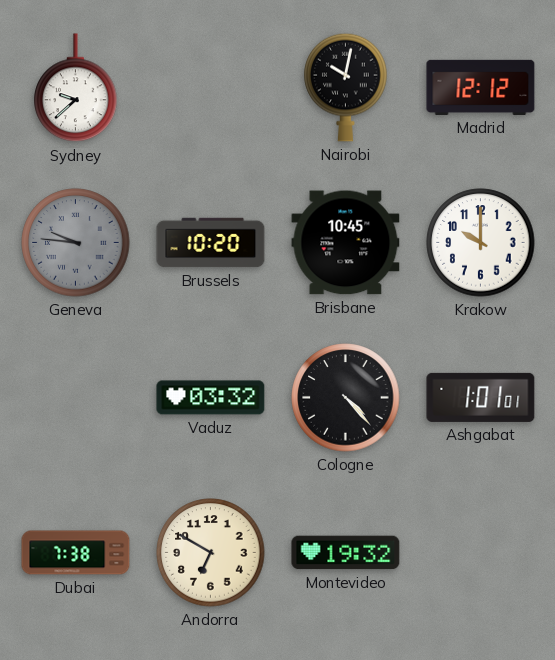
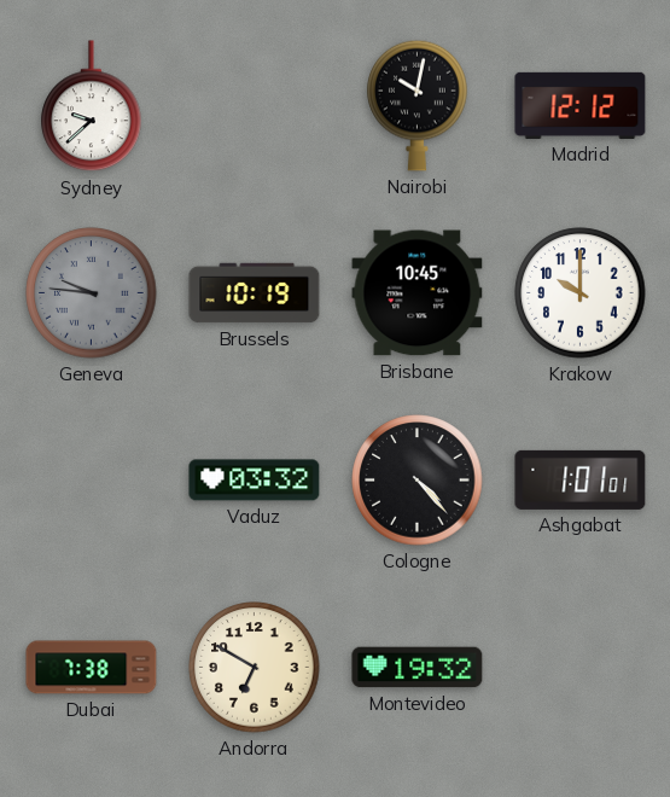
Brussels: 10:20 -> 10:19
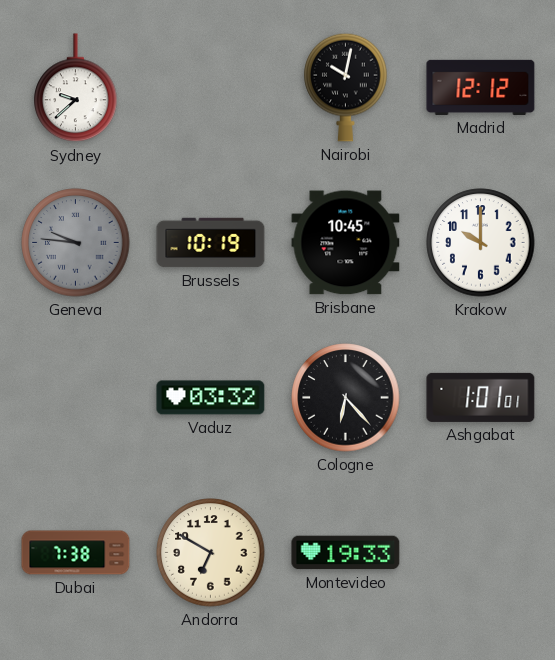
Cologne: 4:23 -> 6:23
Montevideo: 19:32 -> 19:33
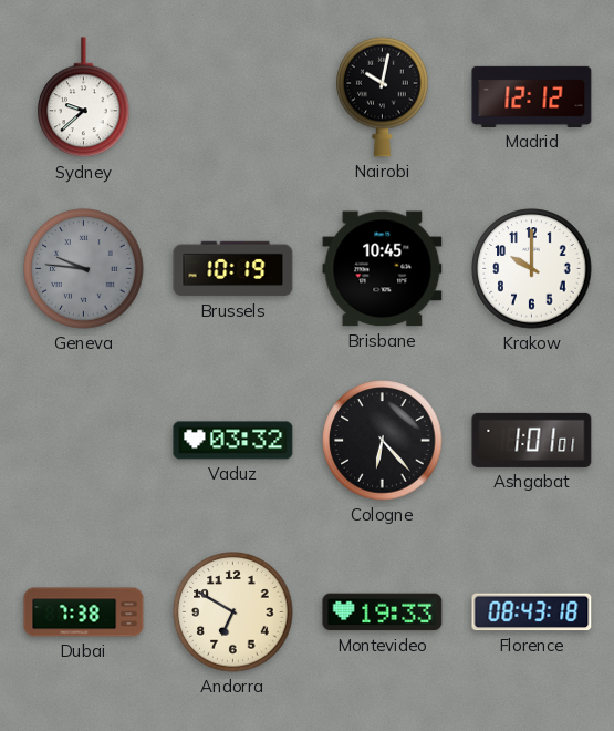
Florence: none -> 08:43
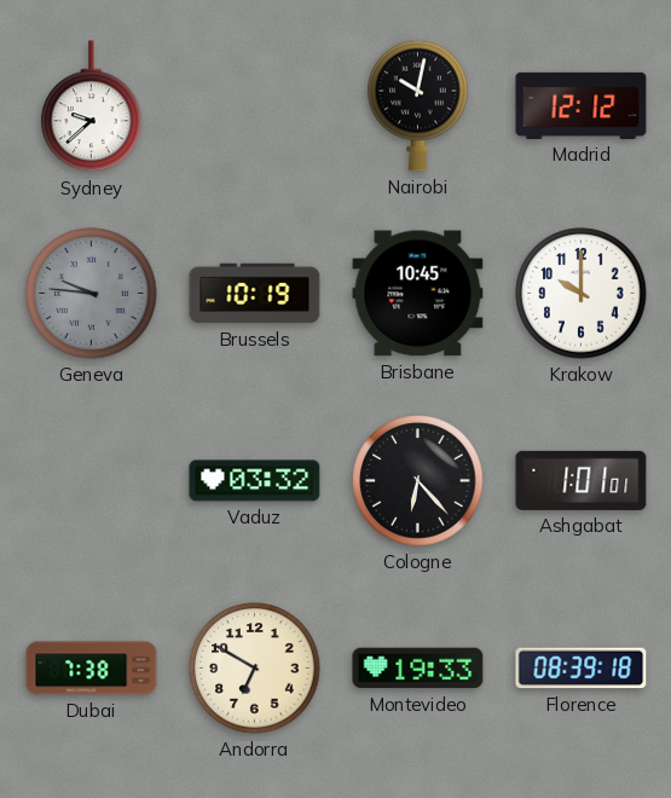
Florence: 08:43 -> 08:39
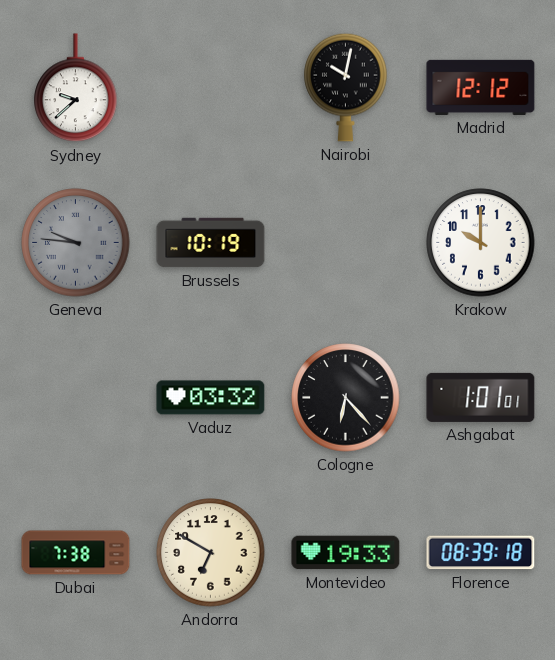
Brisbane: 10:45 -> none
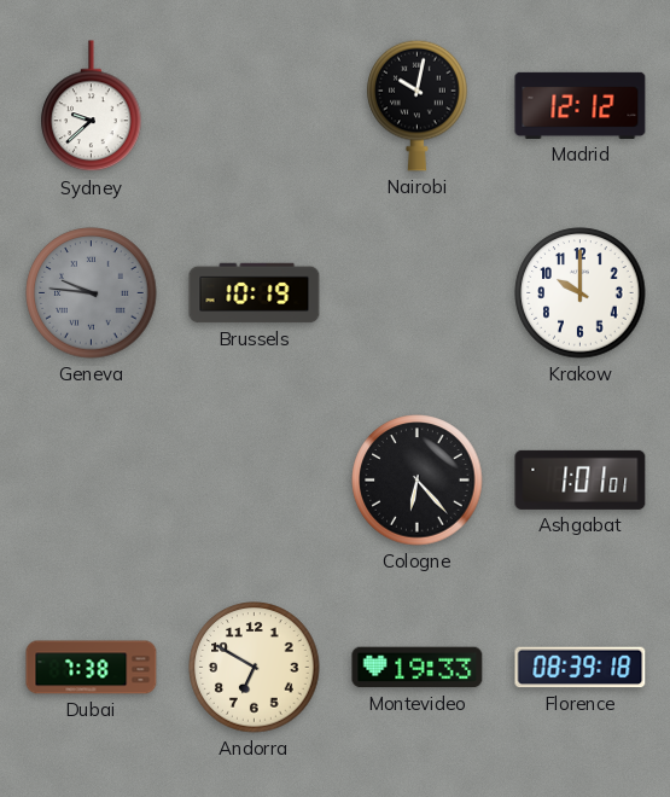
Vaduz: 03:32 -> none
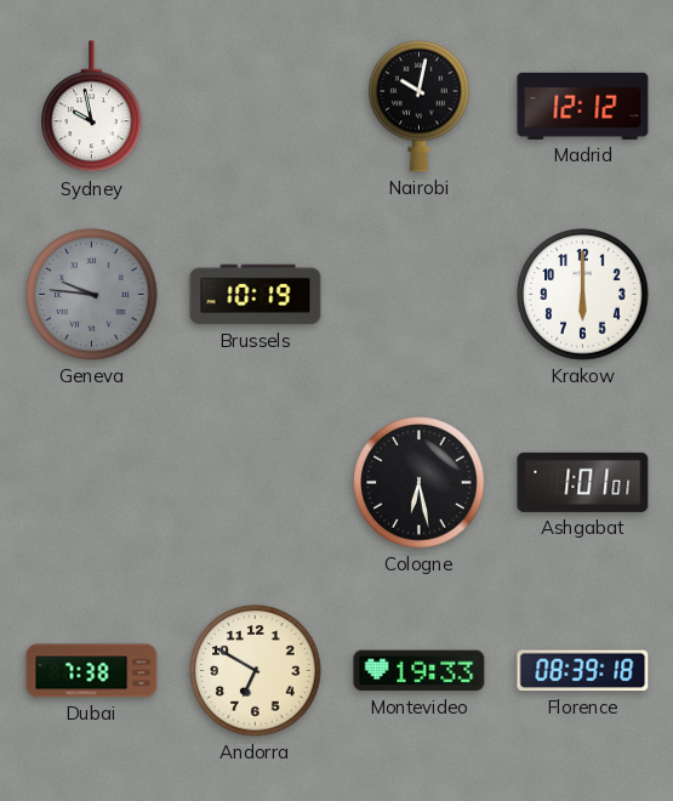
Sydney: 9:38 -> 9:58
Krakow: 10:00 -> 6:00
Cologne: 6:23 -> 6:28
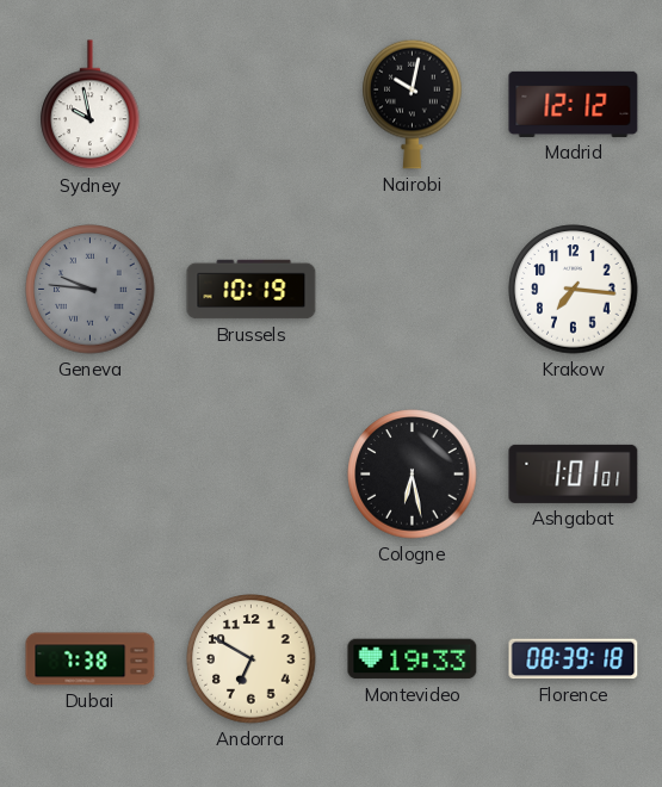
Krakow: 6:00 -> 7:16
